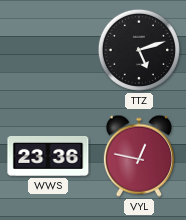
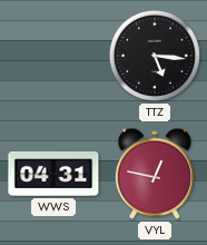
TTZ: 5:12 -> 5:16
WWS: 23:36 -> 04:31
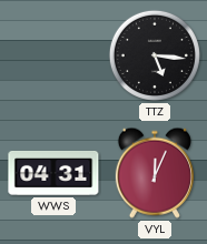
VYL: 12:47 -> 12:04
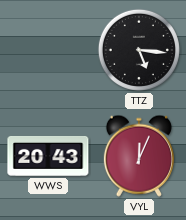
WWS: 04:31 -> 20:43
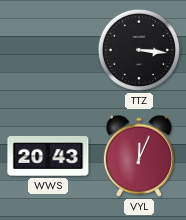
TTZ: 5:16 -> 3:16
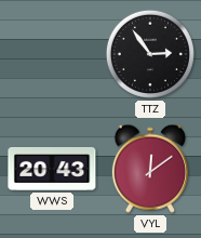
TTZ: 3:16 -> 2:54
VYL: 12:04 -> 12:09
